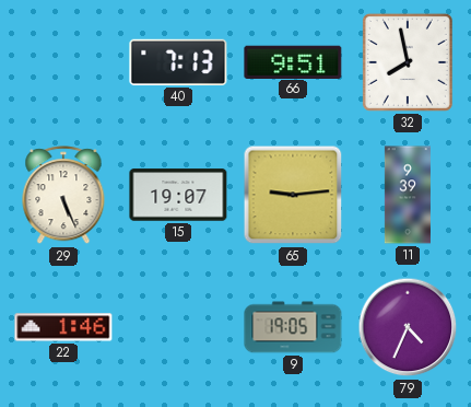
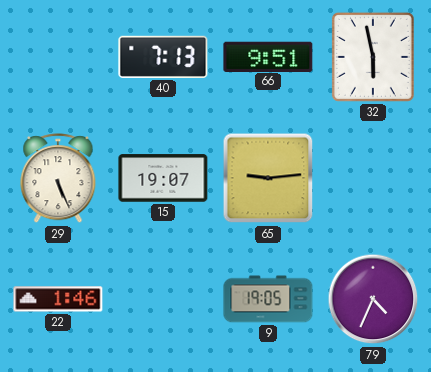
32: 7:58 -> 5:58
11: 9:39 -> none
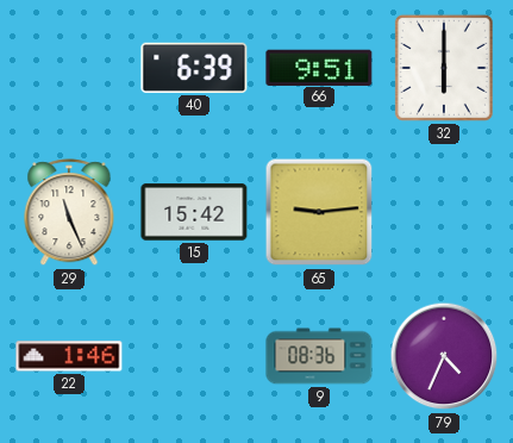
40: 7:13 -> 6:39
32: 5:58 -> 6:00
29: 5:26 -> 11:26
15: 19:07 -> 15:42
9: 19:05 -> 08:36
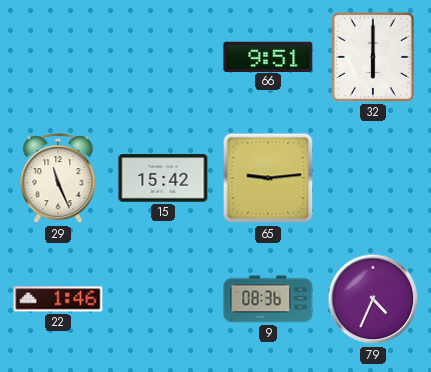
40: 6:39 -> none
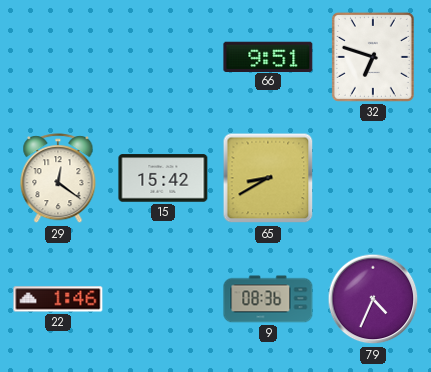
32: 6:00 -> 6:48
29: 11:26 -> 12:21
65: 9:14 -> 8:40
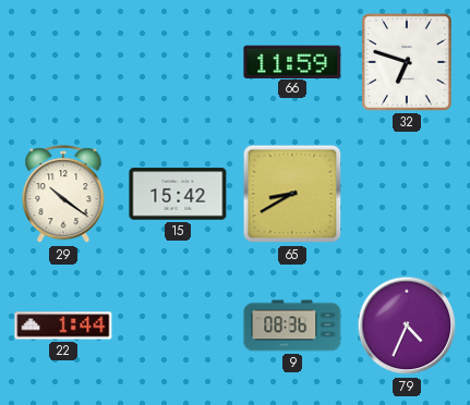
66: 9:51 -> 11:59
29: 12:21 -> 10:21
22: 1:46 -> 1:44
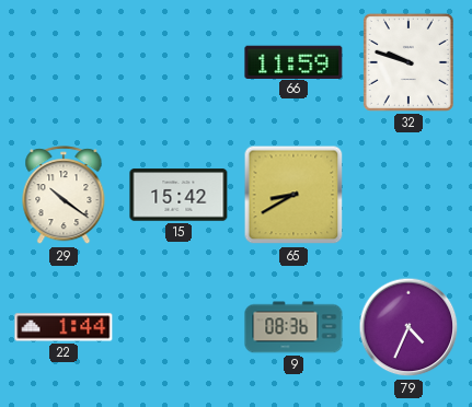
32: 6:48 -> 9:48
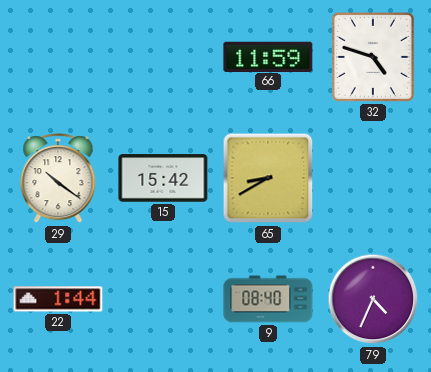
32: 9:48 -> 4:48
9: 08:36 -> 08:40
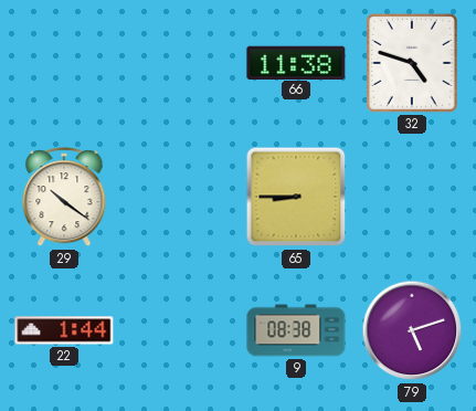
66: 11:59 -> 11:38
15: 15:42 -> none
65: 8:40 -> 8:45
9: 08:40 -> 08:38
79: 4:34 -> 5:12
